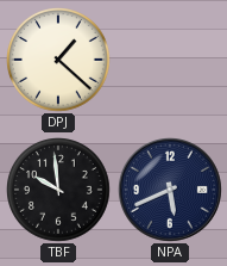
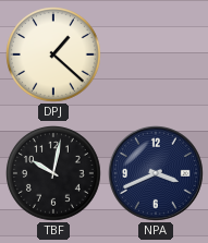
TBF: 9:59 -> 10:02
NPA: 5:41 -> 3:41
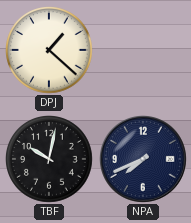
NPA: 3:41 -> 7:41
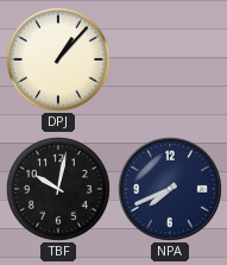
DPJ: 1:22 -> 1:07
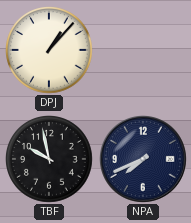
TBF: 10:02 -> 9:58
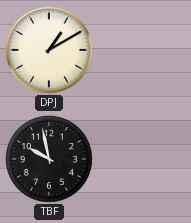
DPJ: 1:07 -> 1:10
NPA: 7:41 -> none
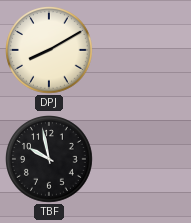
DPJ: 1:10 -> 8:10
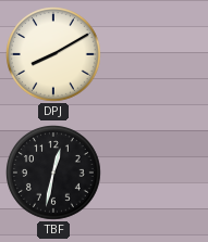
TBF: 9:58 -> 12:32
